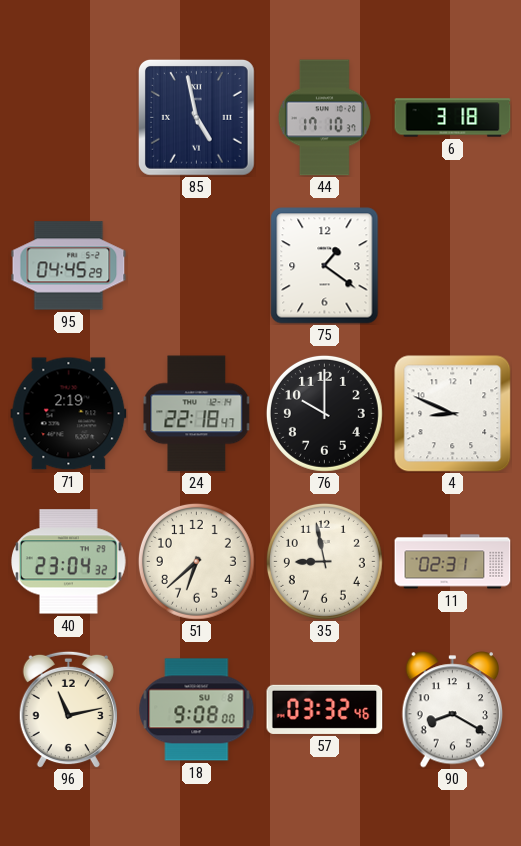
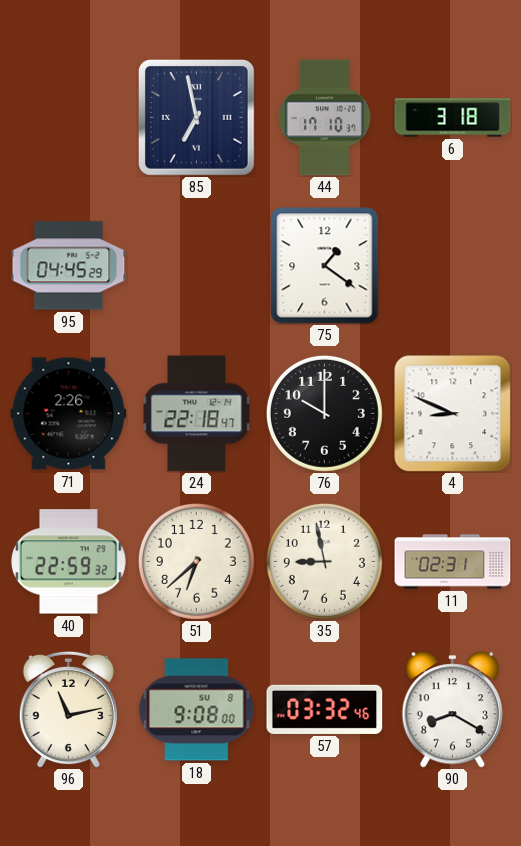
85: 4:58 -> 6:58
71: 2:19 -> 2:26
40: 23:04 -> 22:59
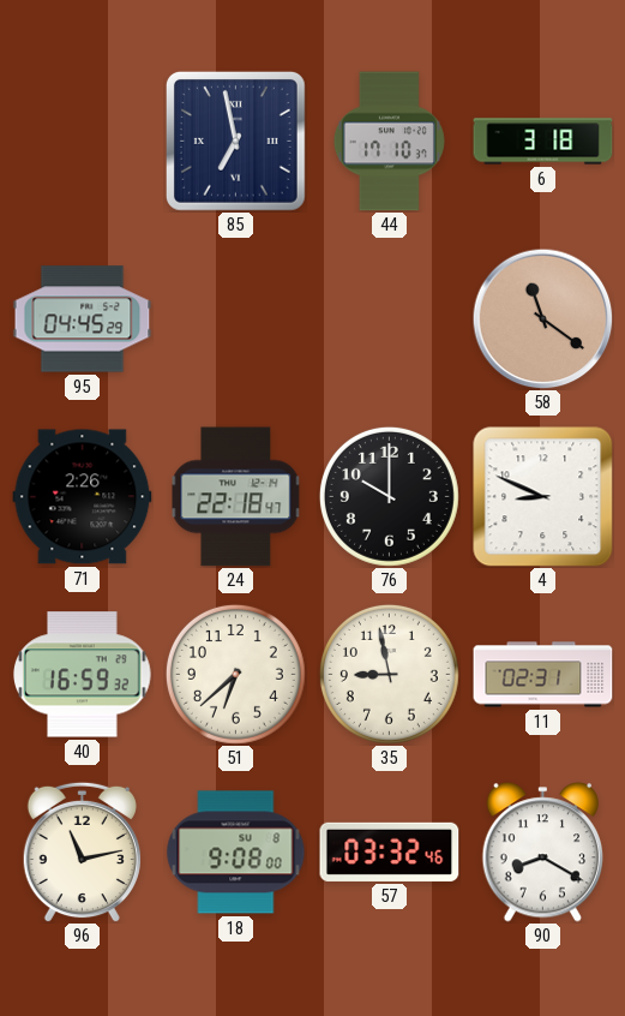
75: 1:21 -> none
58: none -> 11:21
40: 22:59 -> 16:59
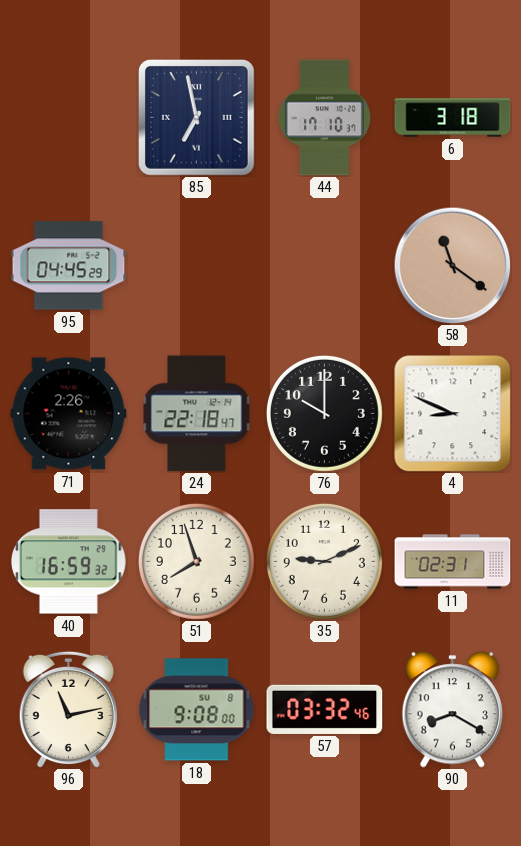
51: 6:38 -> 7:57
35: 8:58 -> 9:11
